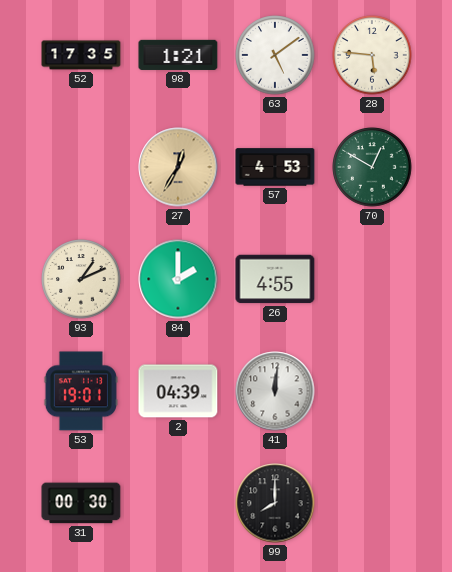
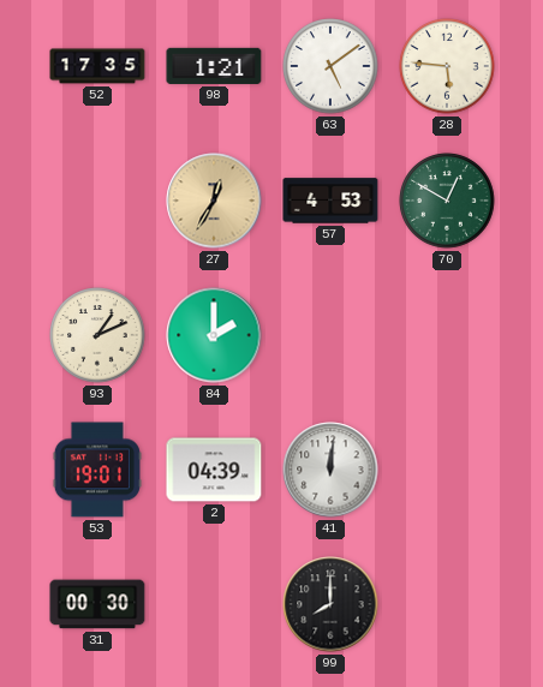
26: 4:55 -> none
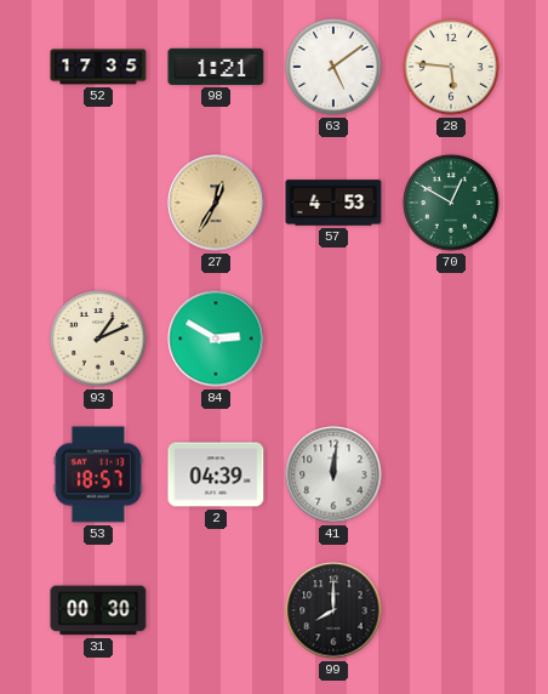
84: 2:00 -> 2:50
53: 19:01 -> 18:57
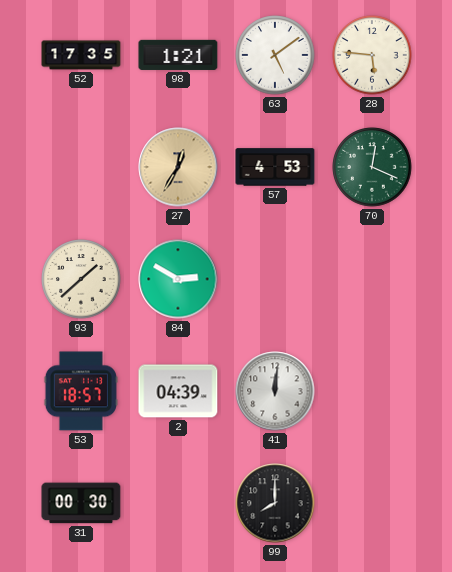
70: 12:50 -> 12:19
93: 1:11 -> 1:38
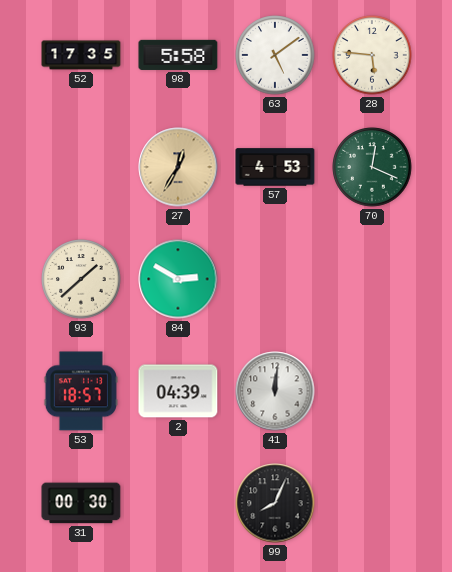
98: 1:21 -> 5:58
99: 8:00 -> 8:04
